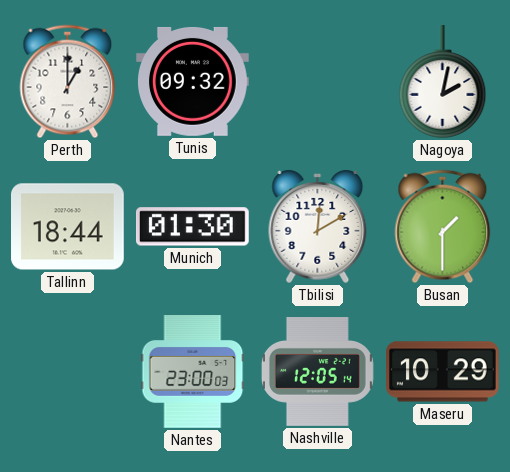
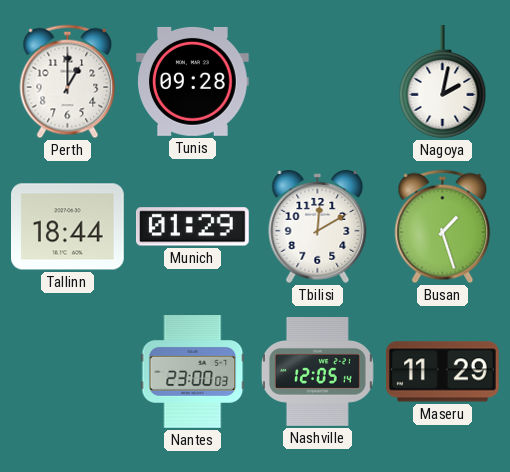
Tunis: 09:32 -> 09:28
Munich: 01:30 -> 01:29
Busan: 1:30 -> 1:27
Maseru: 10:29 -> 11:29
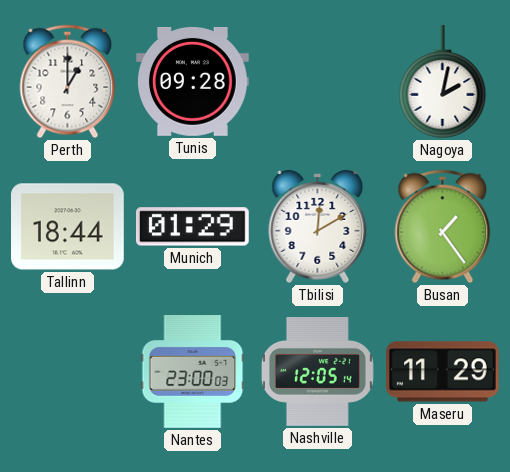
Busan: 1:27 -> 1:24
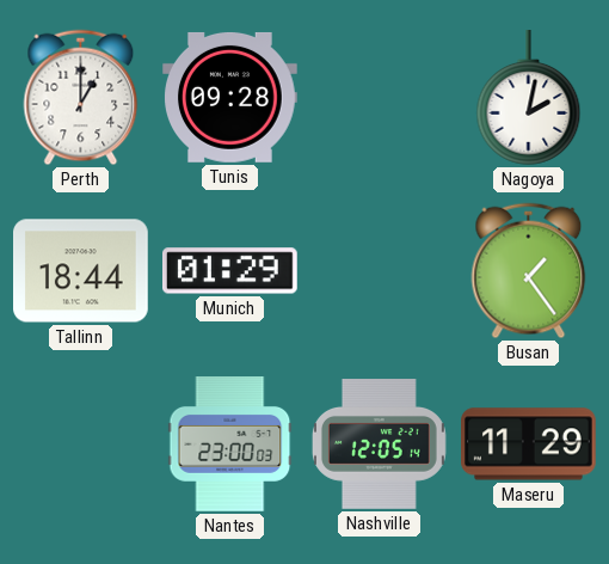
Tbilisi: 12:10 -> none
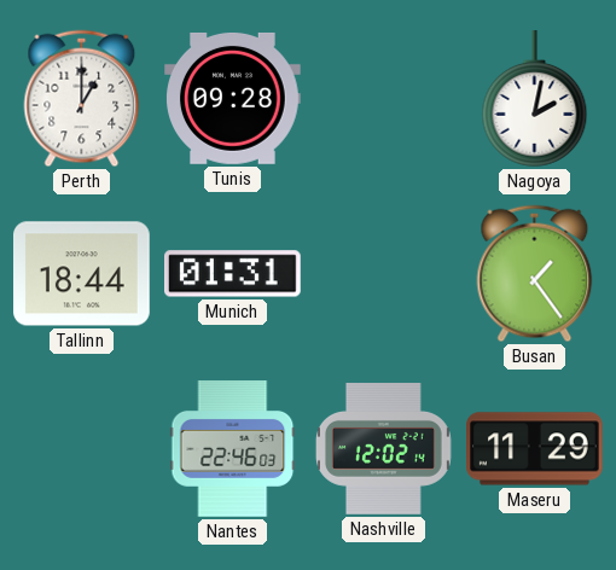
Munich: 01:29 -> 01:31
Nantes: 23:00 -> 22:46
Nashville: 12:05 -> 12:02
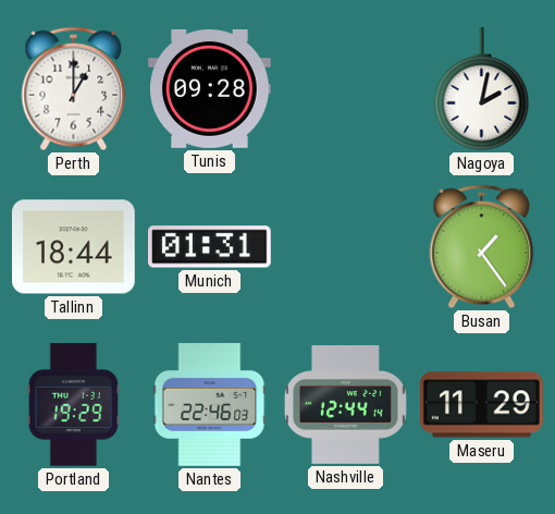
Portland: none -> 19:29
Nashville: 12:02 -> 12:44
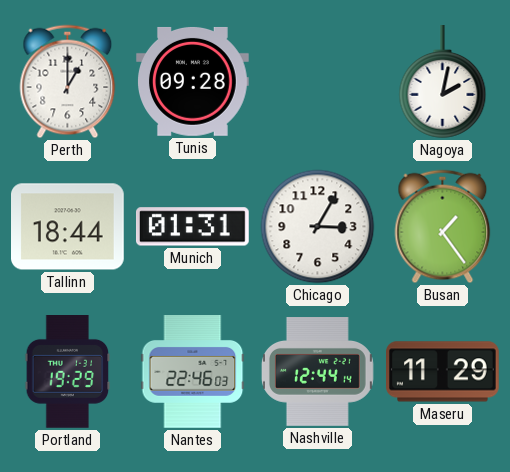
Chicago: none -> 3:05
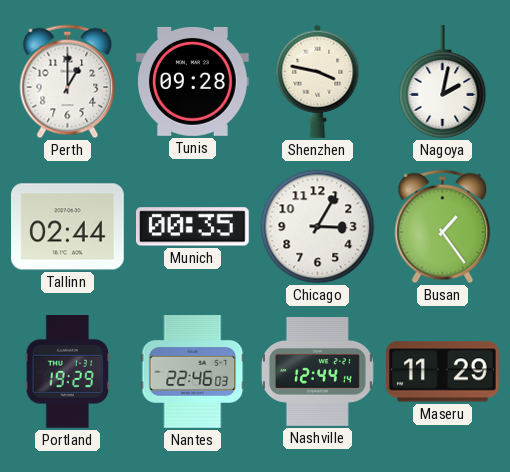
Shenzhen: none -> 3:47
Tallinn: 18:44 -> 02:44
Munich: 01:31 -> 00:35
